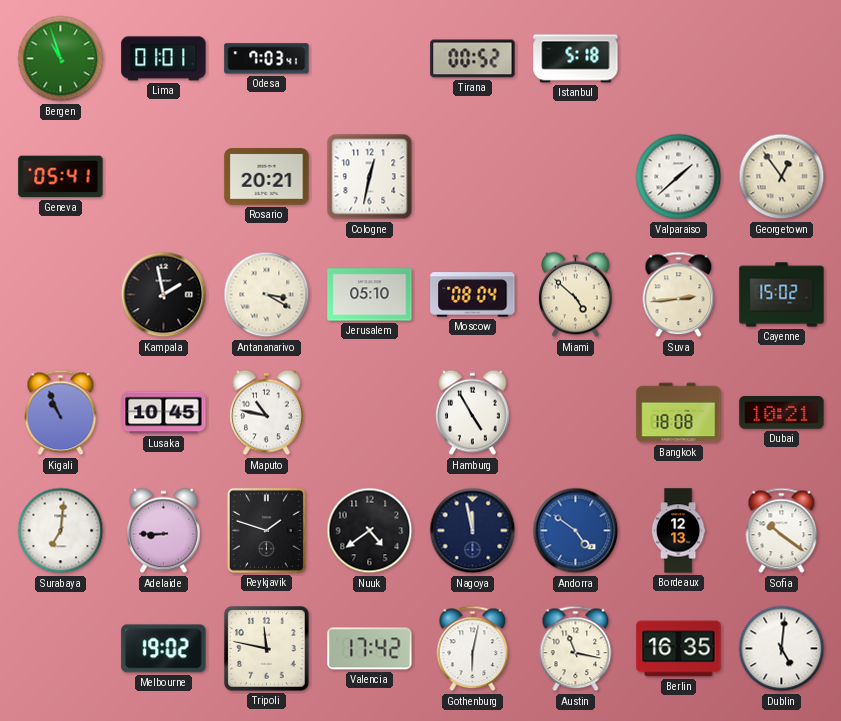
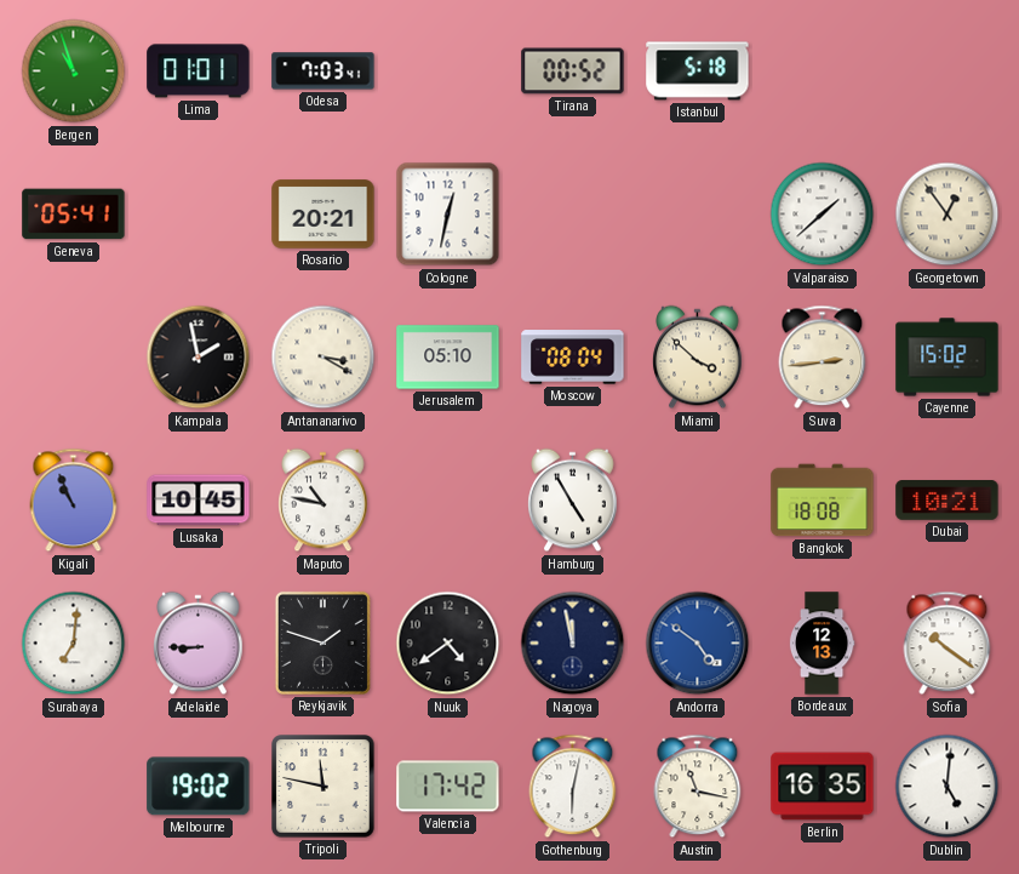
Miami: 4:52 -> 3:52
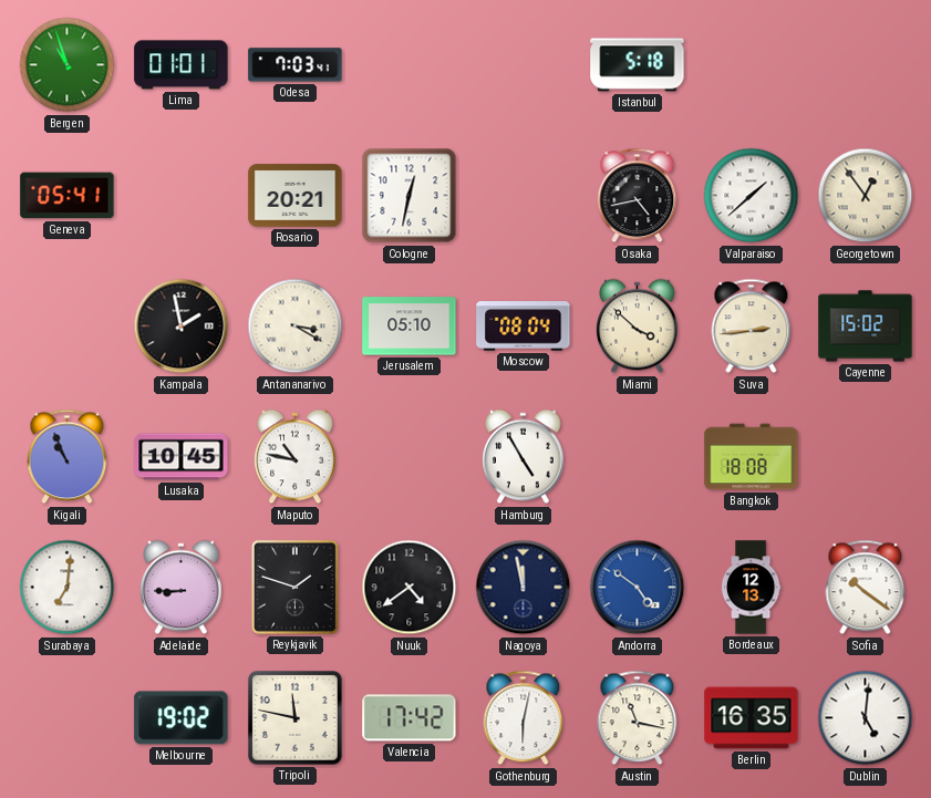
Tirana: 00:52 -> none
Osaka: none -> 4:43
Dubai: 10:21 -> none
